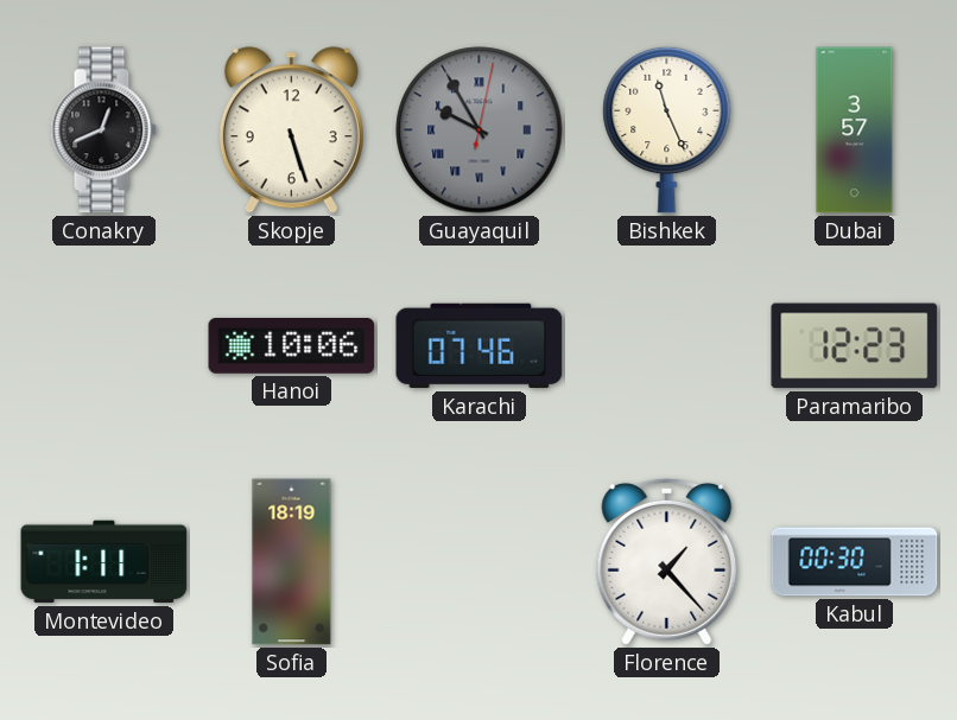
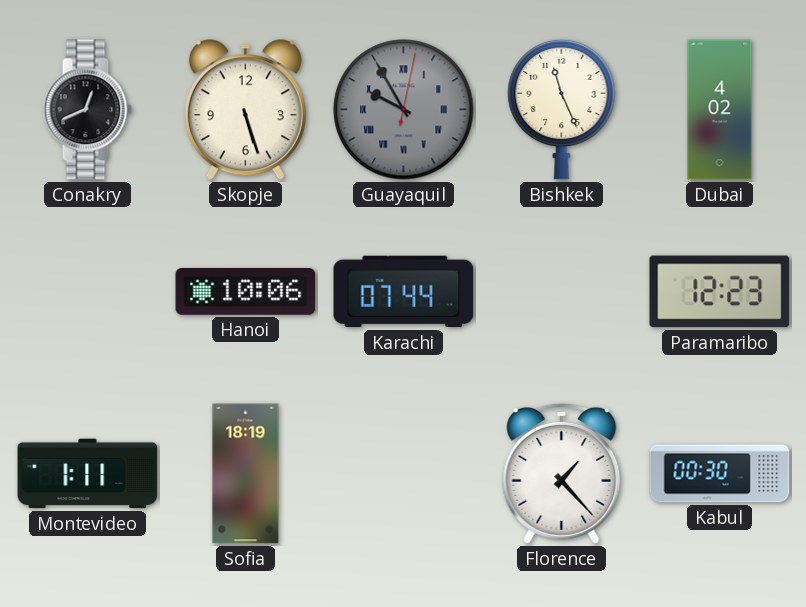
Dubai: 3:57 -> 4:02
Karachi: 07:46 -> 07:44
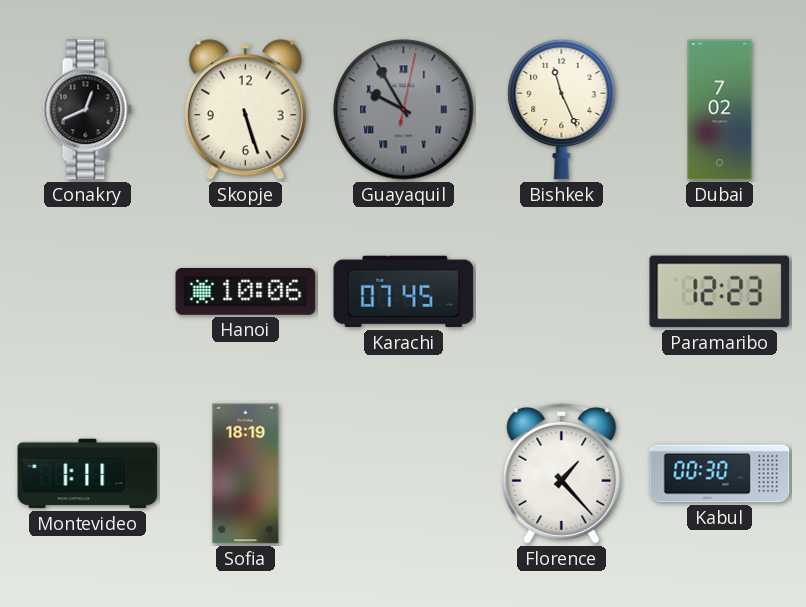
Dubai: 4:02 -> 7:02
Karachi: 07:44 -> 07:45
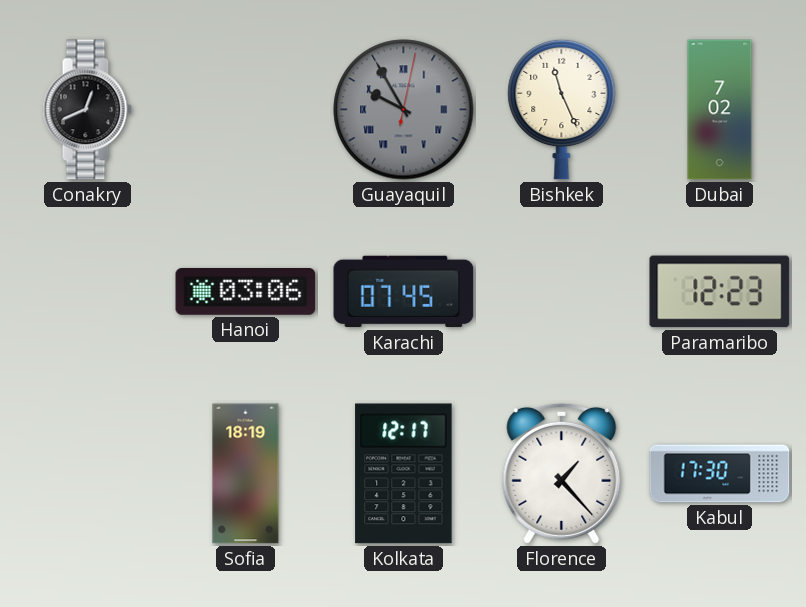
Skopje: 5:27 -> none
Hanoi: 10:06 -> 03:06
Montevideo: 1:11 -> none
Kolkata: none -> 12:17
Kabul: 00:30 -> 17:30
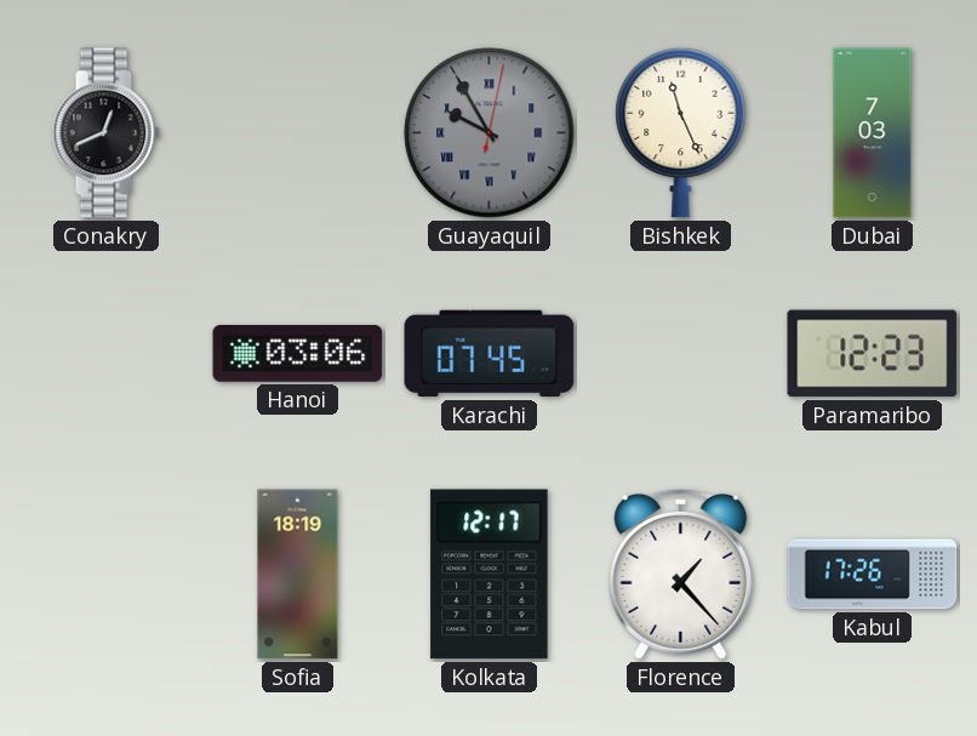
Dubai: 7:02 -> 7:03
Kabul: 17:30 -> 17:26
